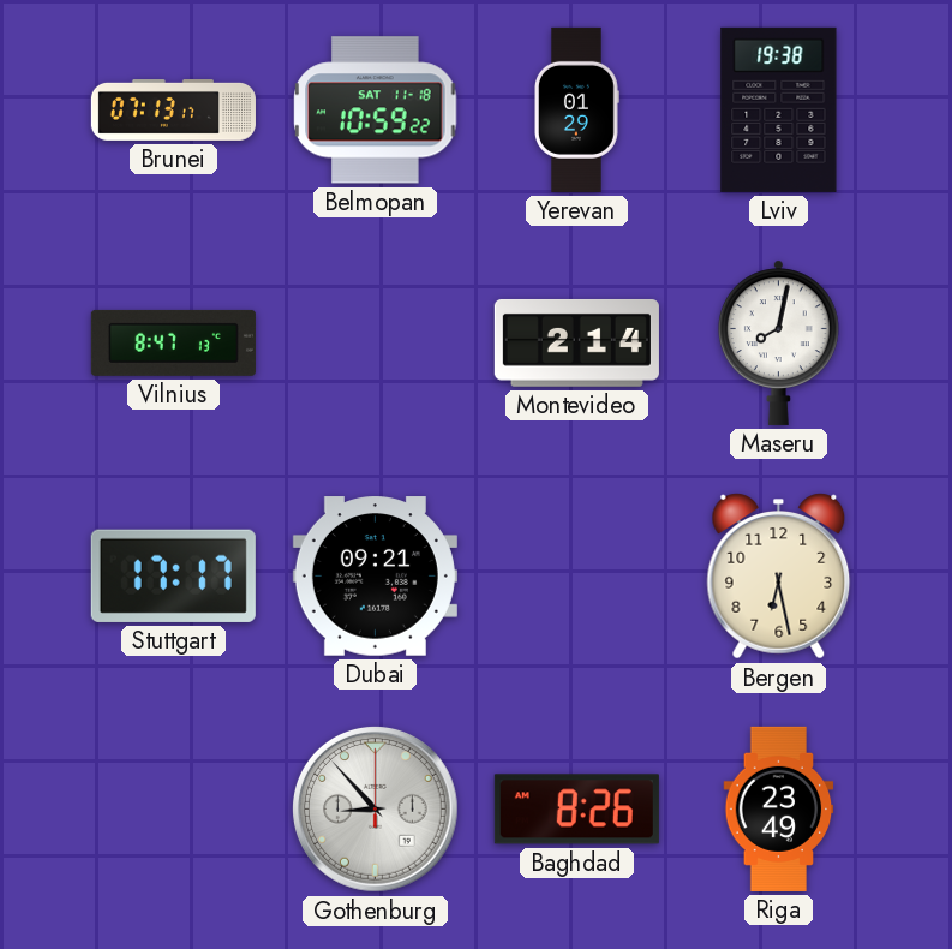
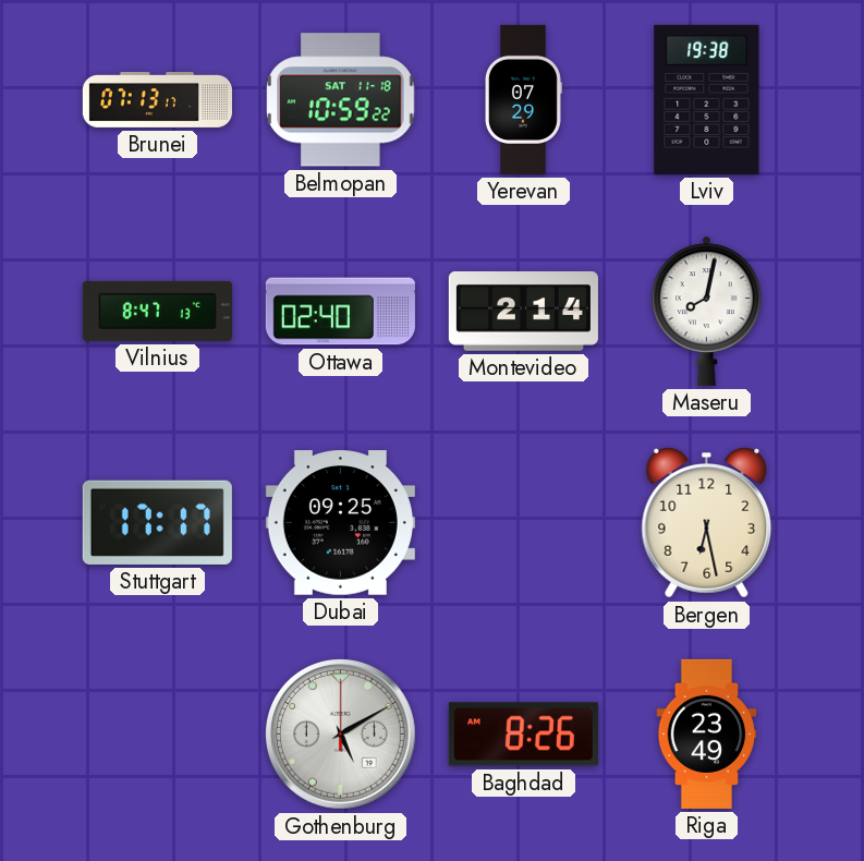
Yerevan: 01:29 -> 07:29
Ottawa: none -> 02:40
Dubai: 09:21 -> 09:25
Gothenburg: 8:53 -> 5:10
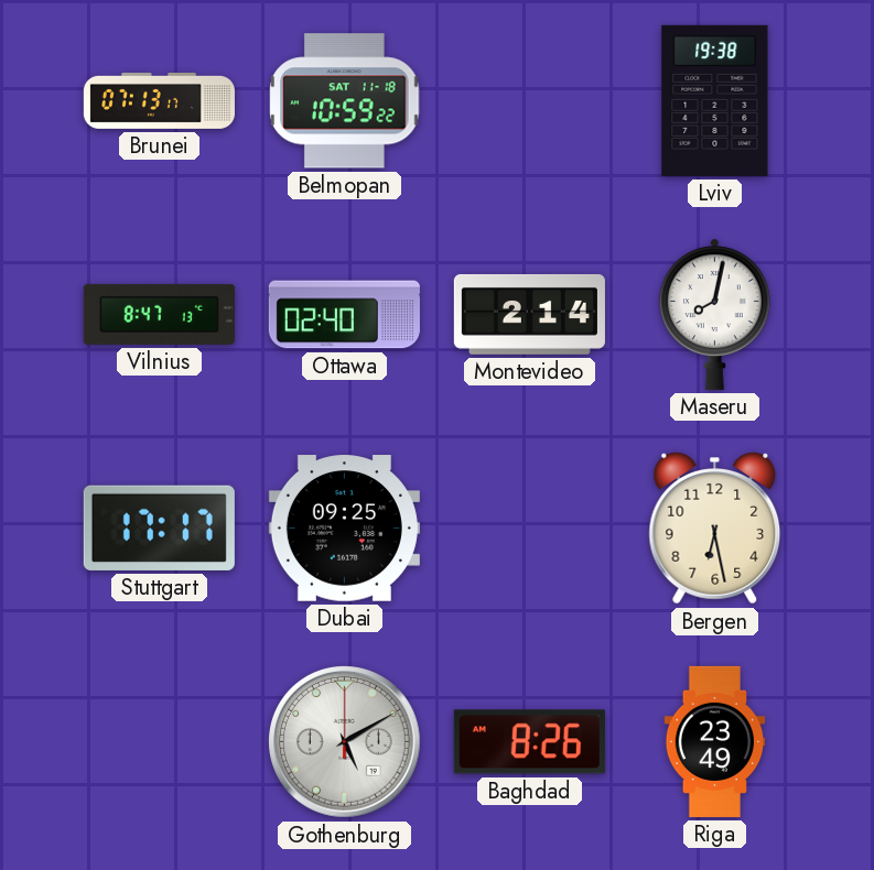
Yerevan: 07:29 -> none
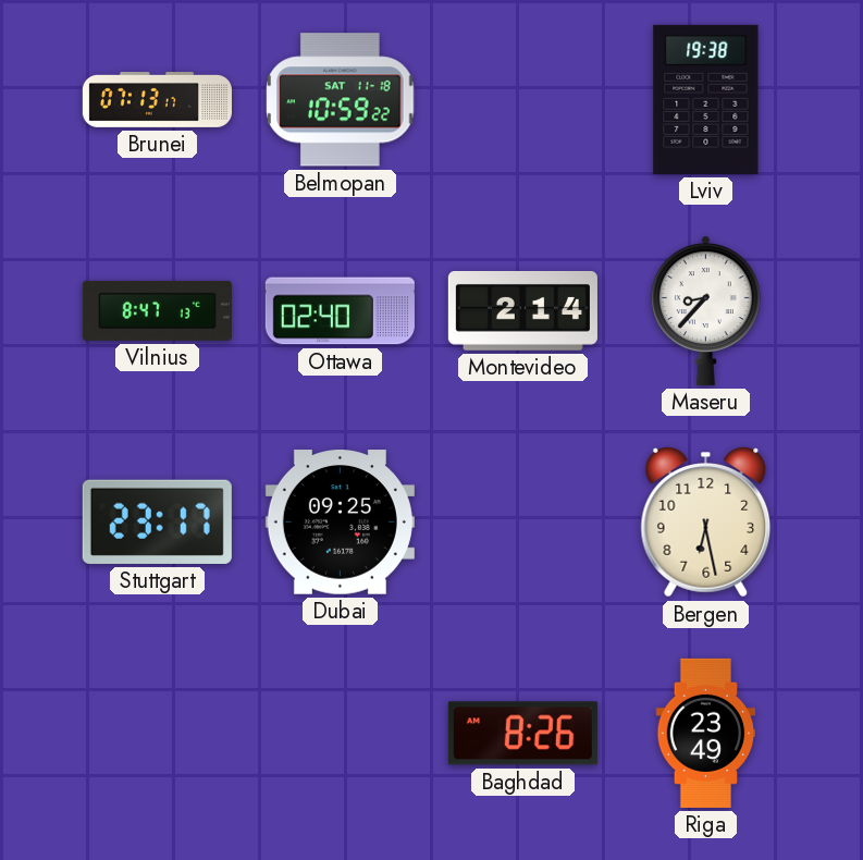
Maseru: 8:02 -> 8:37
Stuttgart: 17:17 -> 23:17
Gothenburg: 5:10 -> none
